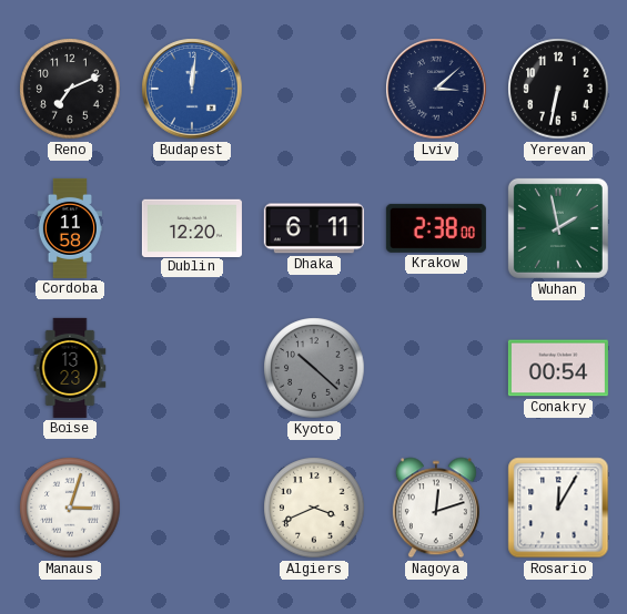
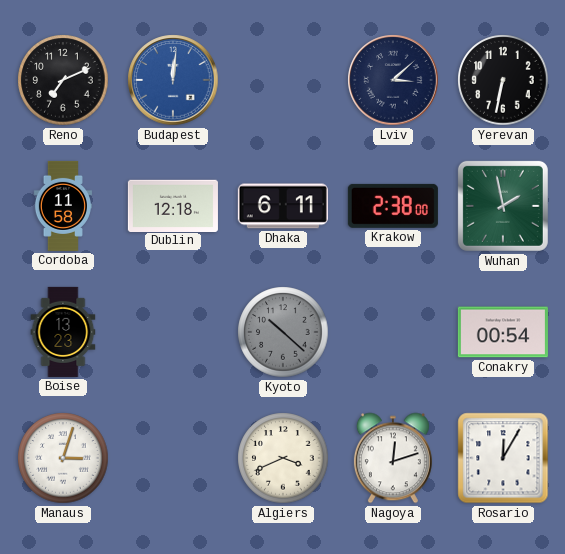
Dublin: 12:20 -> 12:18
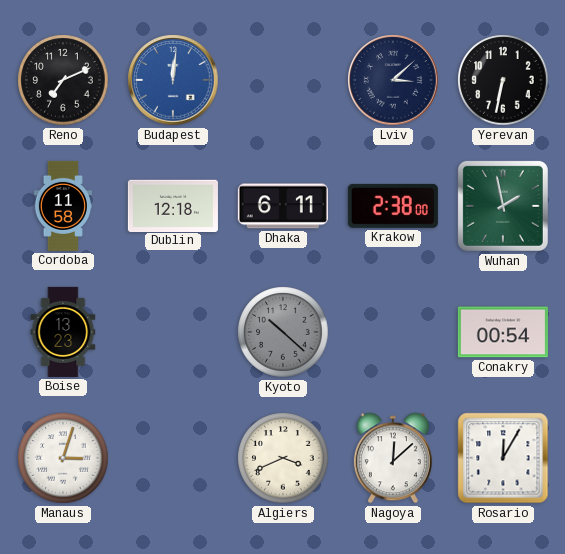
Nagoya: 12:12 -> 12:08
